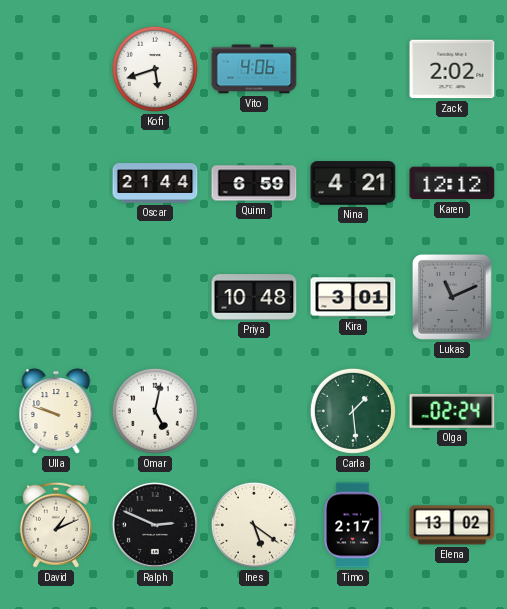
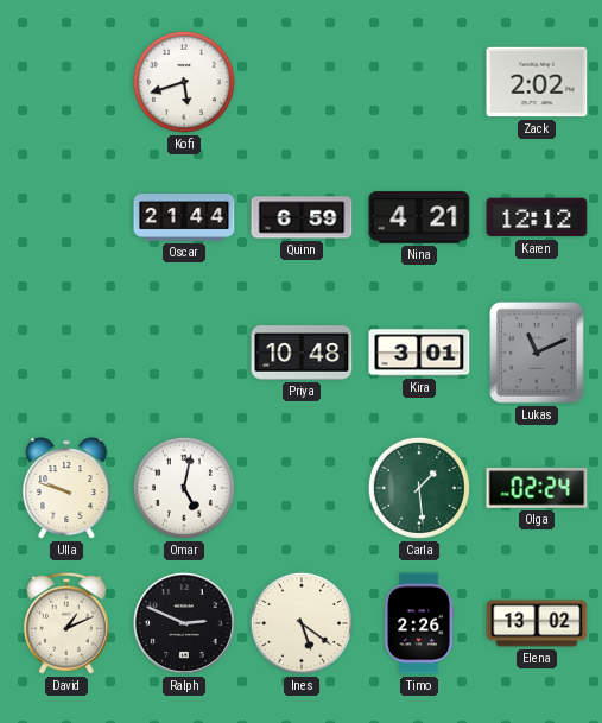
Vito: 4:06 -> none
Timo: 2:17 -> 2:26
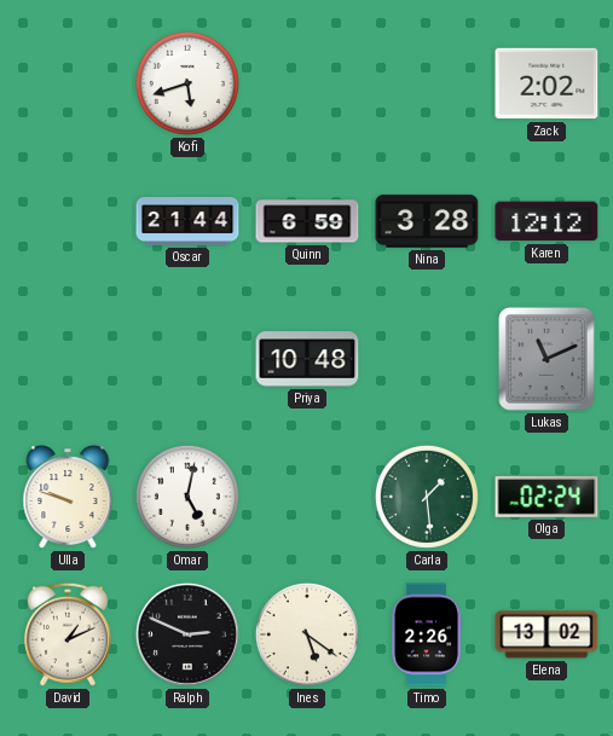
Nina: 4:21 -> 3:28
Kira: 3:01 -> none
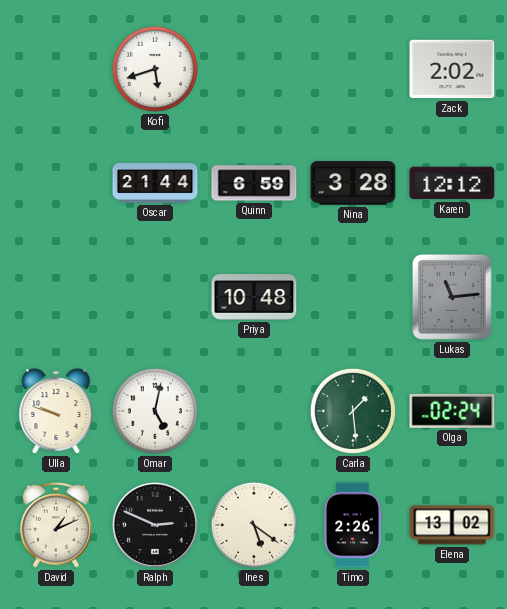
Lukas: 11:11 -> 11:14
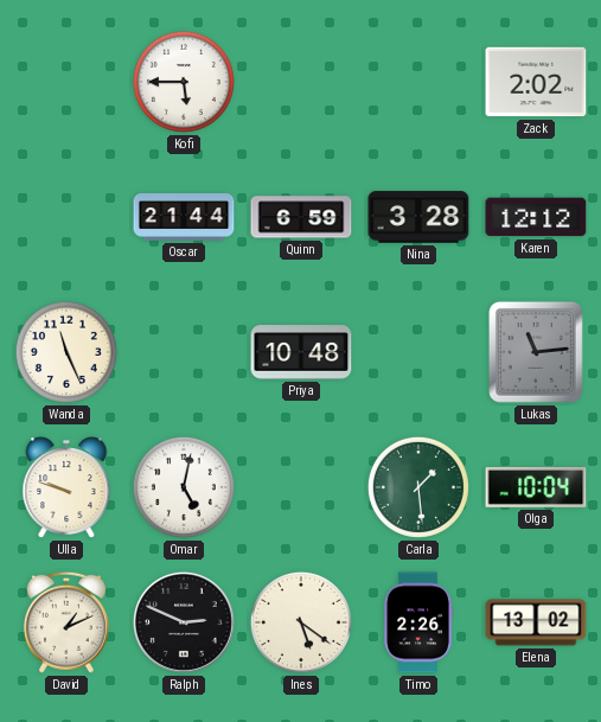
Kofi: 5:42 -> 5:45
Wanda: none -> 11:26
Olga: 02:24 -> 10:04
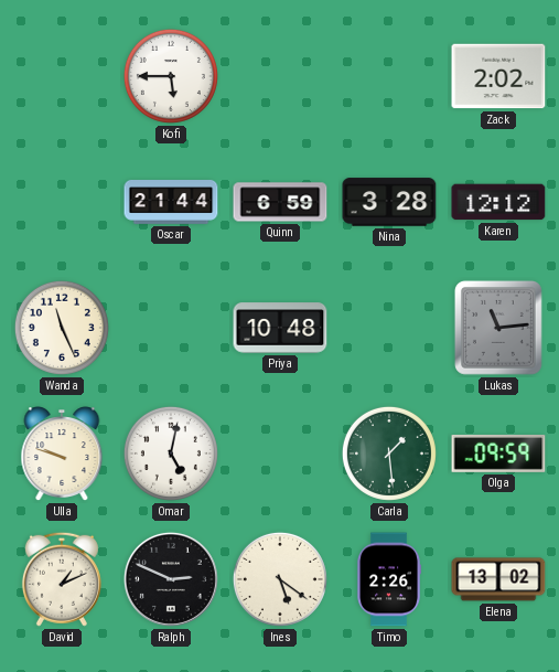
Olga: 10:04 -> 09:59
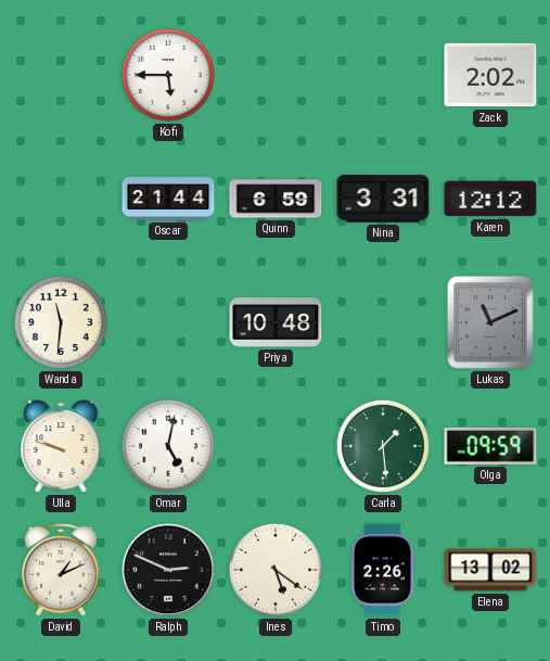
Nina: 3:28 -> 3:31
Wanda: 11:26 -> 11:31
Lukas: 11:14 -> 11:11
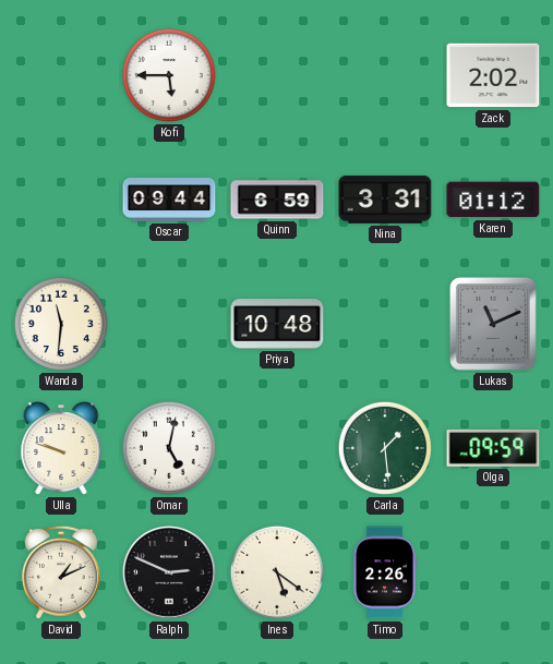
Oscar: 21:44 -> 09:44
Karen: 12:12 -> 01:12
Elena: 13:02 -> none
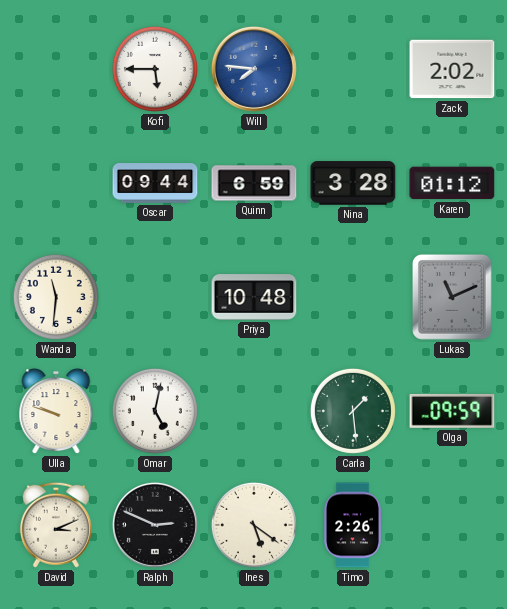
Will: none -> 7:46
Nina: 3:31 -> 3:28
David: 1:11 -> 3:11
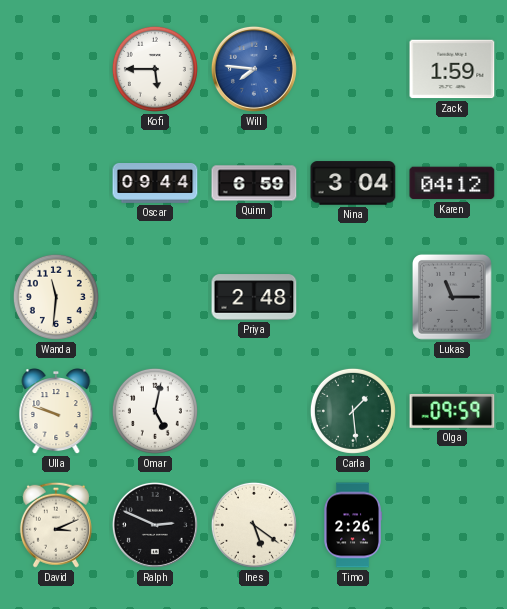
Zack: 2:02 -> 1:59
Nina: 3:28 -> 3:04
Karen: 01:12 -> 04:12
Priya: 10:48 -> 2:48
Lukas: 11:11 -> 11:15
